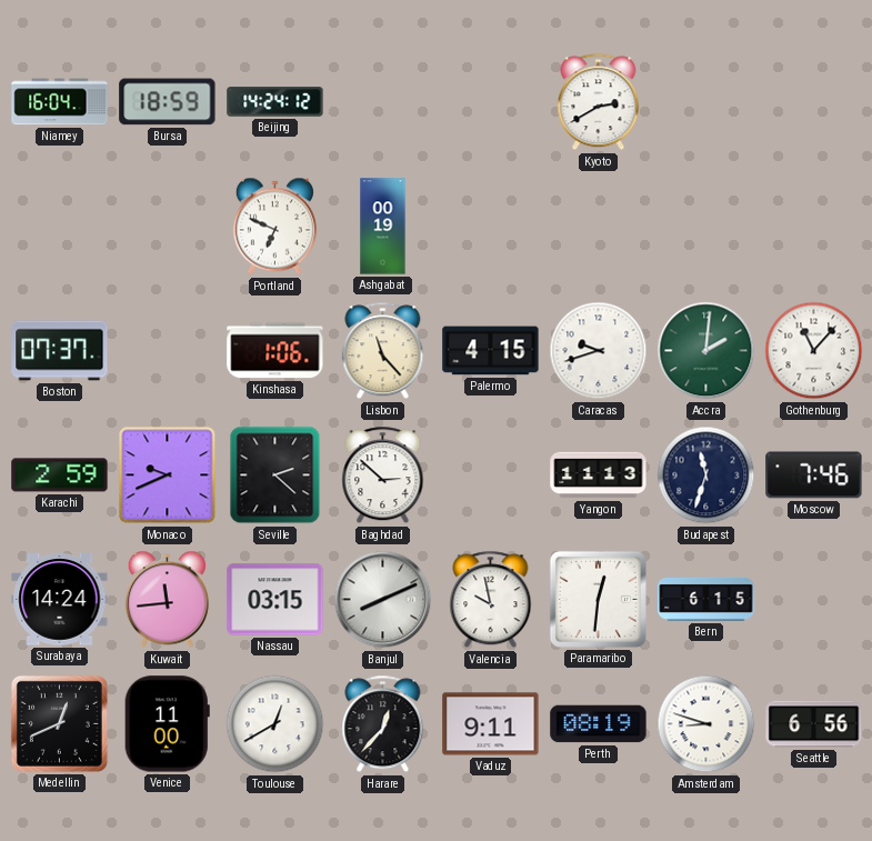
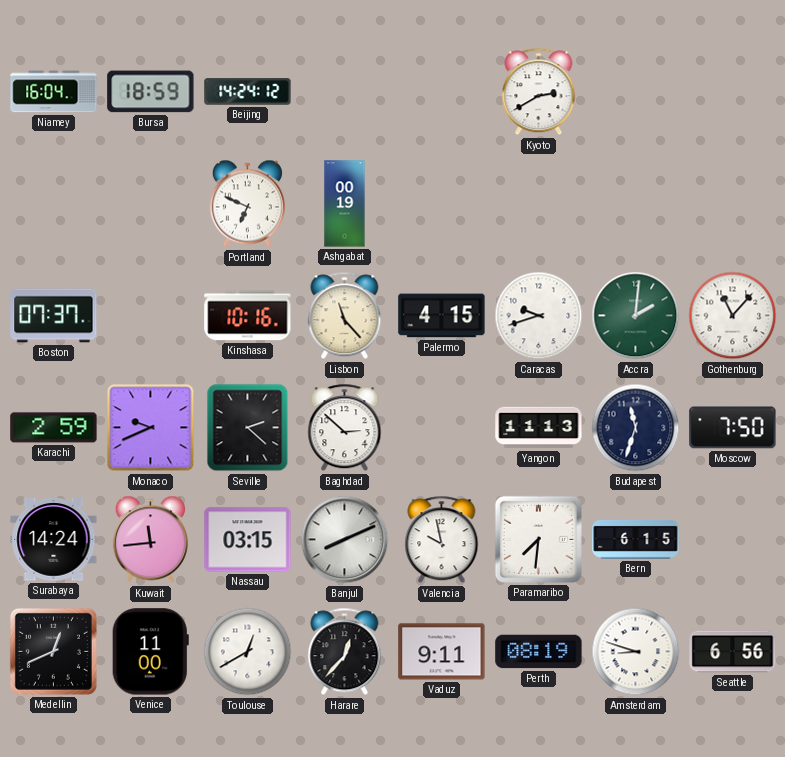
Kinshasa: 1:06 -> 10:16
Moscow: 7:46 -> 7:50
Paramaribo: 12:31 -> 7:31
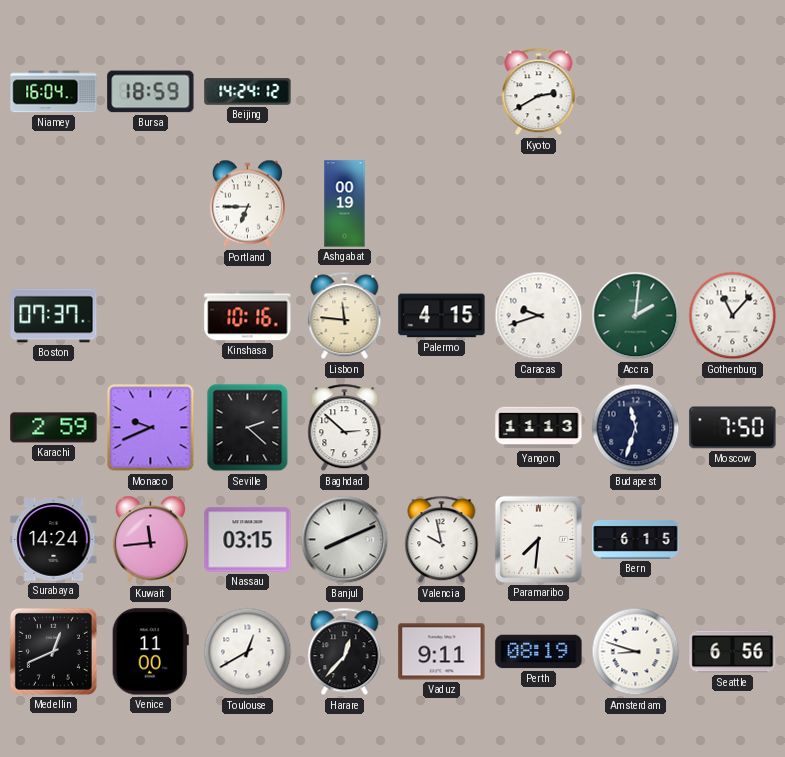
Portland: 6:49 -> 6:45
Lisbon: 11:23 -> 11:46
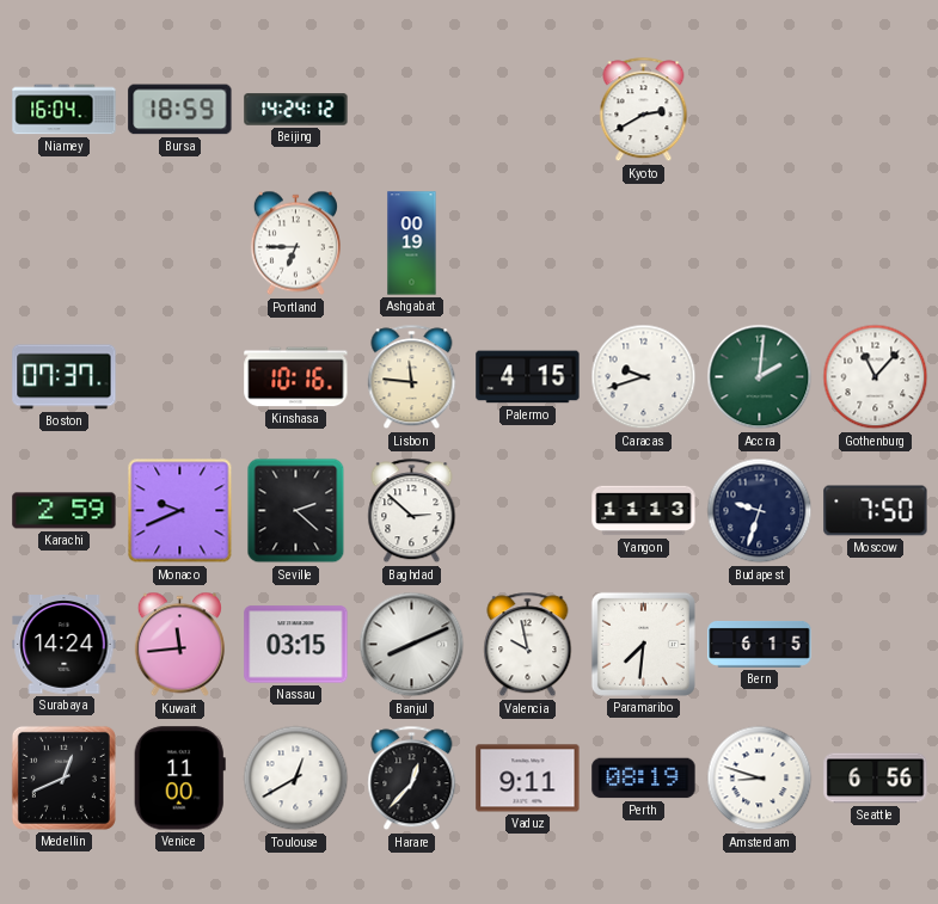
Budapest: 11:33 -> 9:33
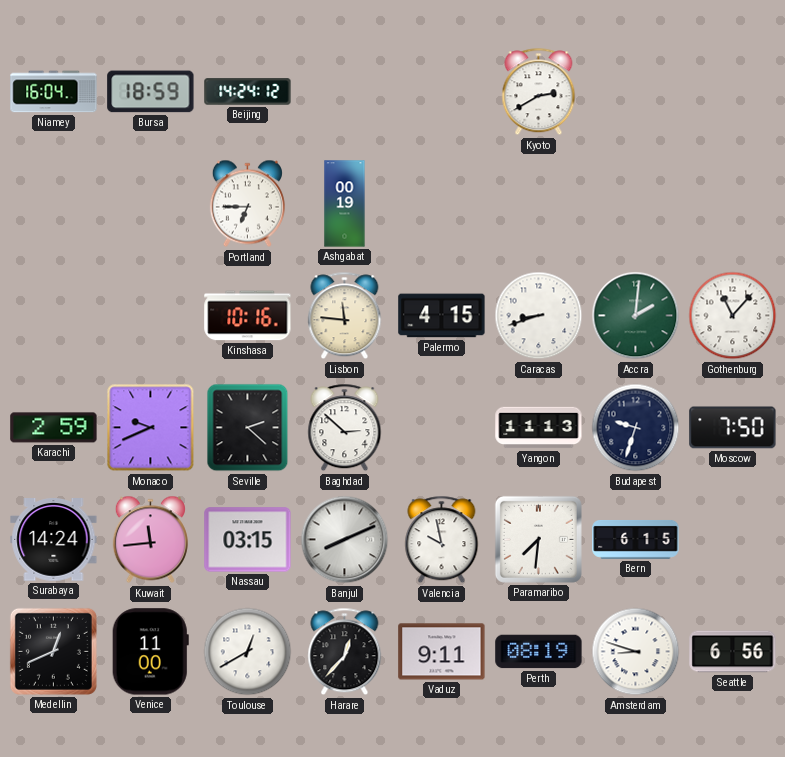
Boston: 07:37 -> none
Caracas: 9:42 -> 8:42
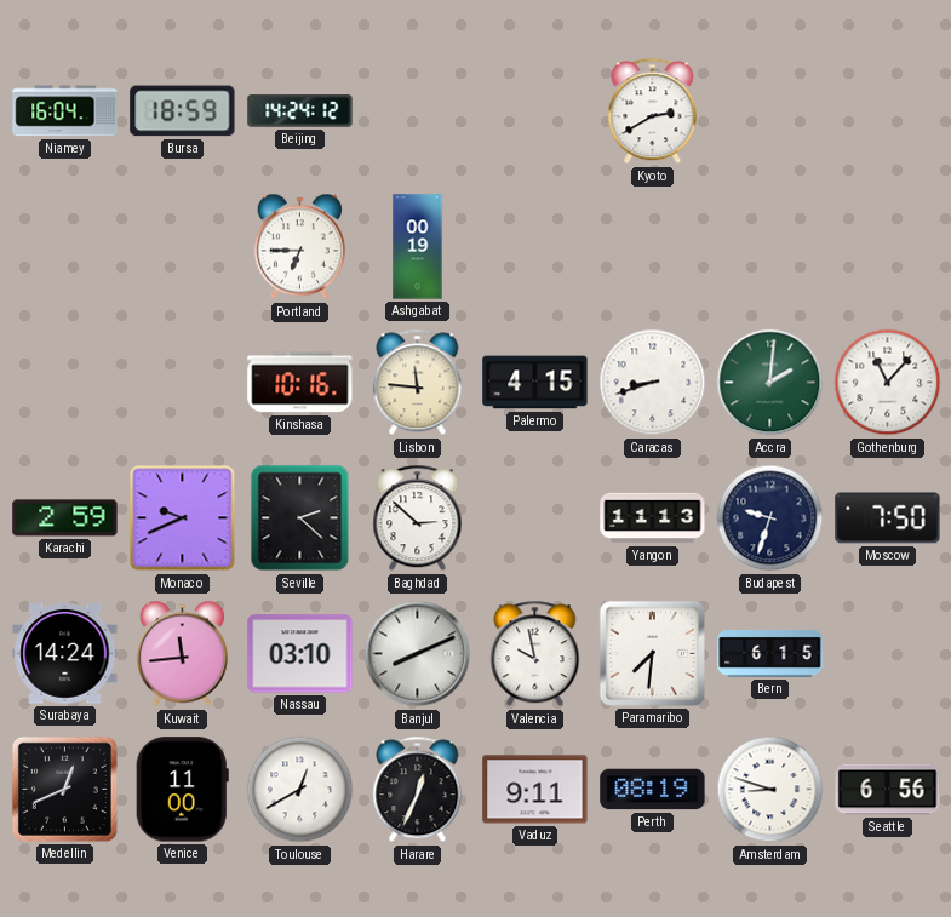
Nassau: 03:15 -> 03:10
Harare: 12:37 -> 12:34
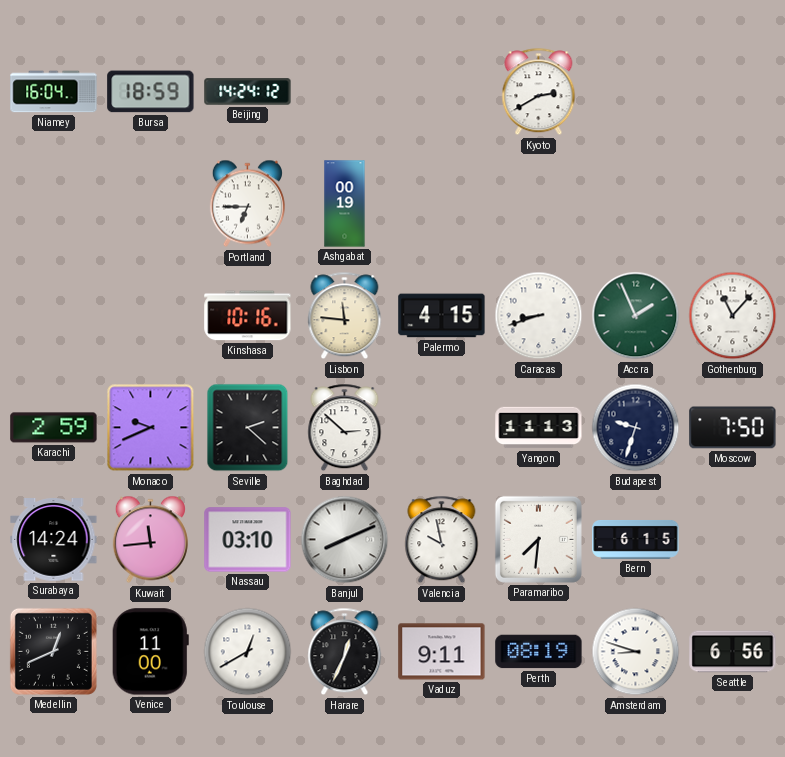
Accra: 2:01 -> 1:56
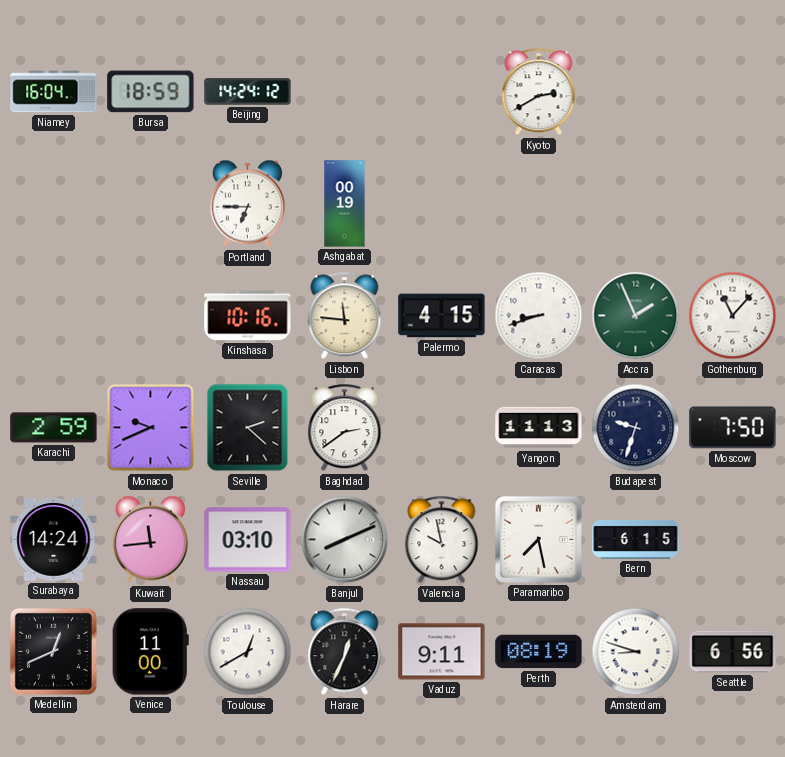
Baghdad: 2:52 -> 2:39
Paramaribo: 7:31 -> 7:28
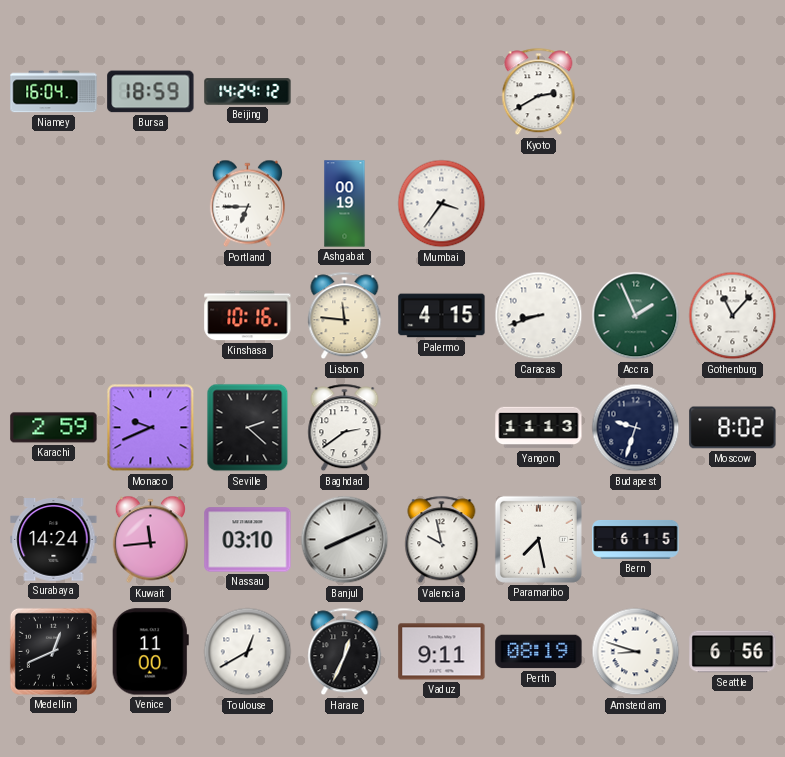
Mumbai: none -> 3:36
Moscow: 7:50 -> 8:02
